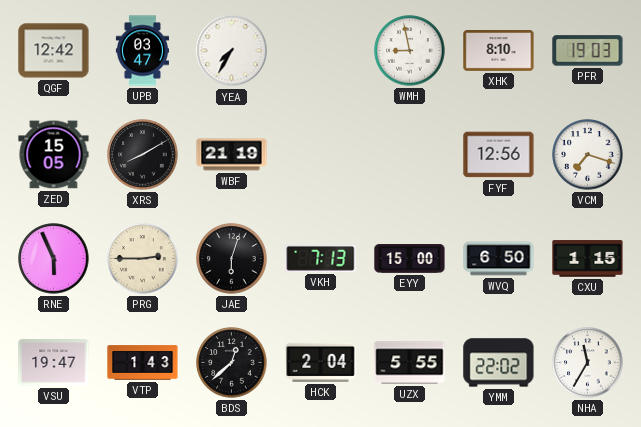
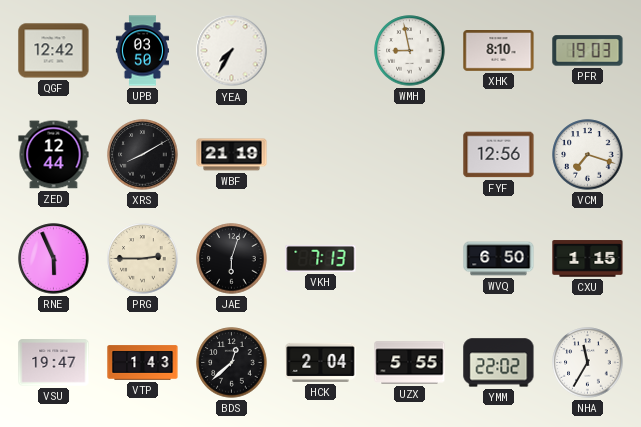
UPB: 03:47 -> 03:50
ZED: 15:05 -> 12:44
EYY: 15:00 -> none
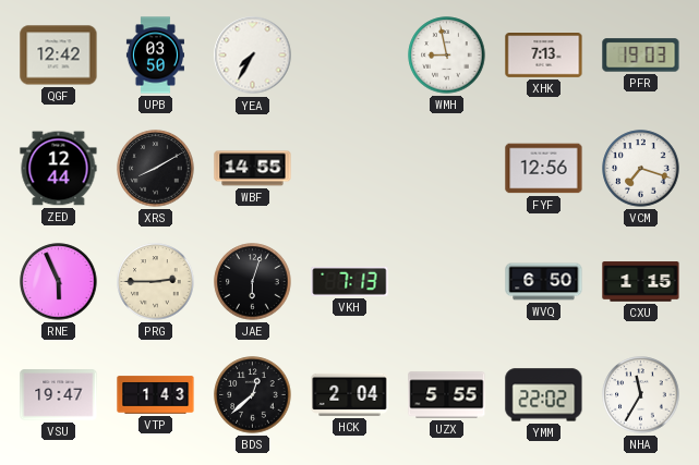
XHK: 8:10 -> 7:13
WBF: 21:19 -> 14:55
